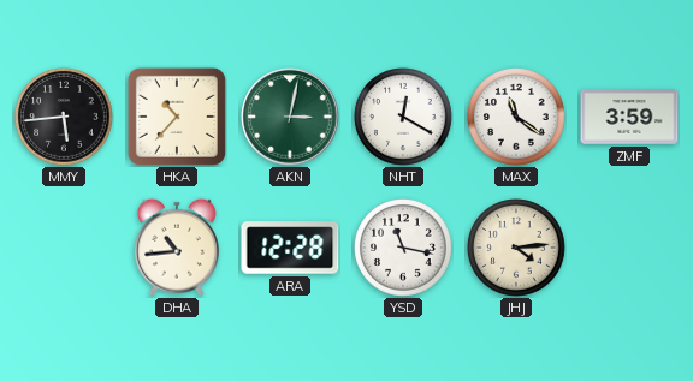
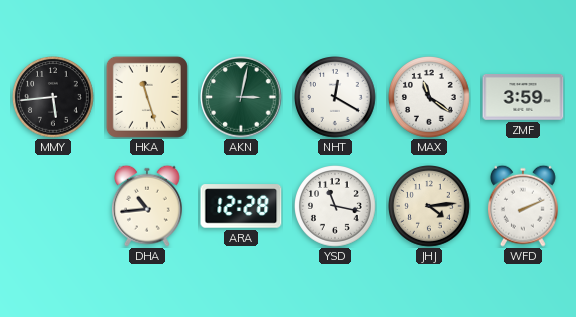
HKA: 10:37 -> 11:27
WFD: none -> 2:11
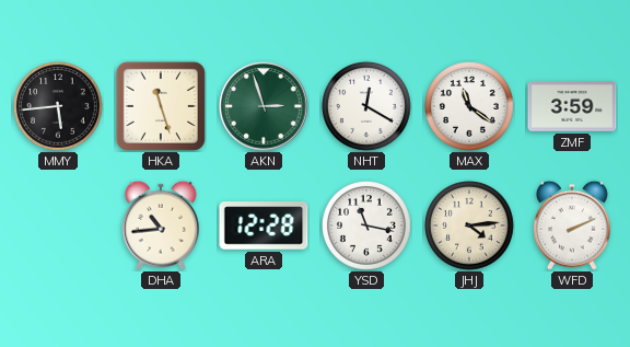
AKN: 3:02 -> 2:57
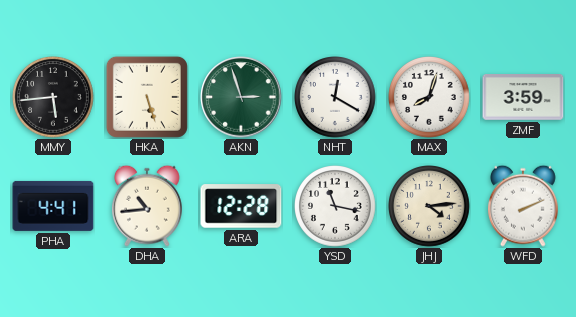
HKA: 11:27 -> 5:27
MAX: 11:21 -> 8:03
PHA: none -> 4:41
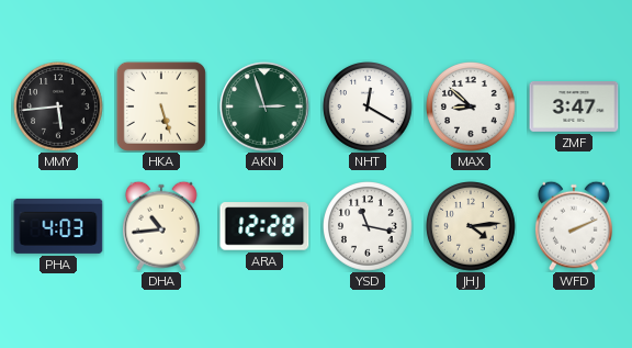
MAX: 8:03 -> 8:52
ZMF: 3:59 -> 3:47
PHA: 4:41 -> 4:03
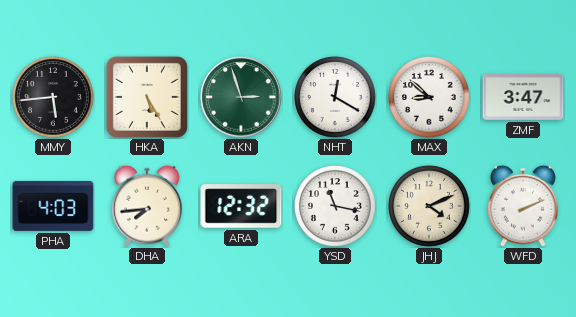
HKA: 5:27 -> 5:25
DHA: 10:44 -> 7:44
ARA: 12:28 -> 12:32
JHJ: 4:14 -> 4:11
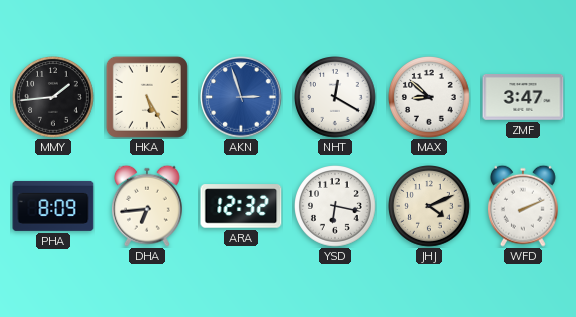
MMY: 5:44 -> 1:44
AKN dial: green -> blue
PHA: 4:03 -> 8:09
DHA: 7:44 -> 6:44
YSD: 11:17 -> 6:17
